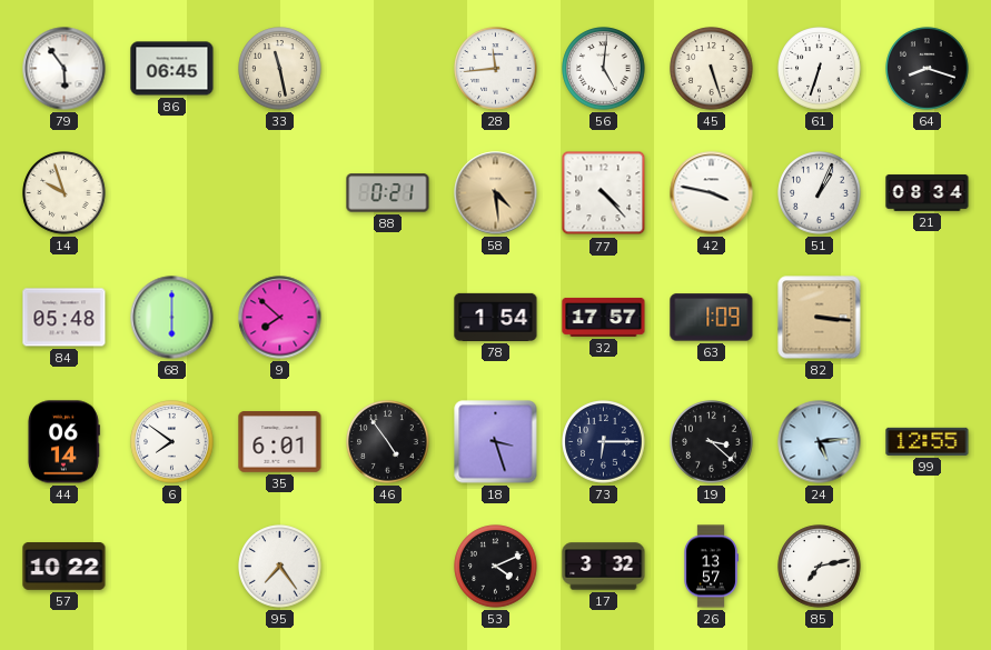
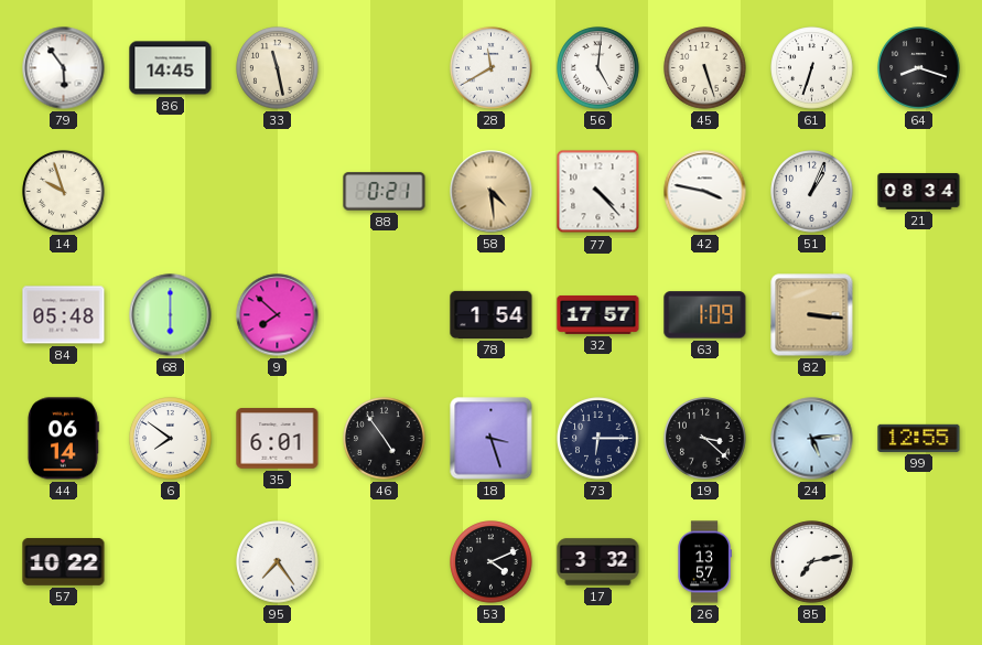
86: 06:45 -> 14:45
28: 11:44 -> 11:40
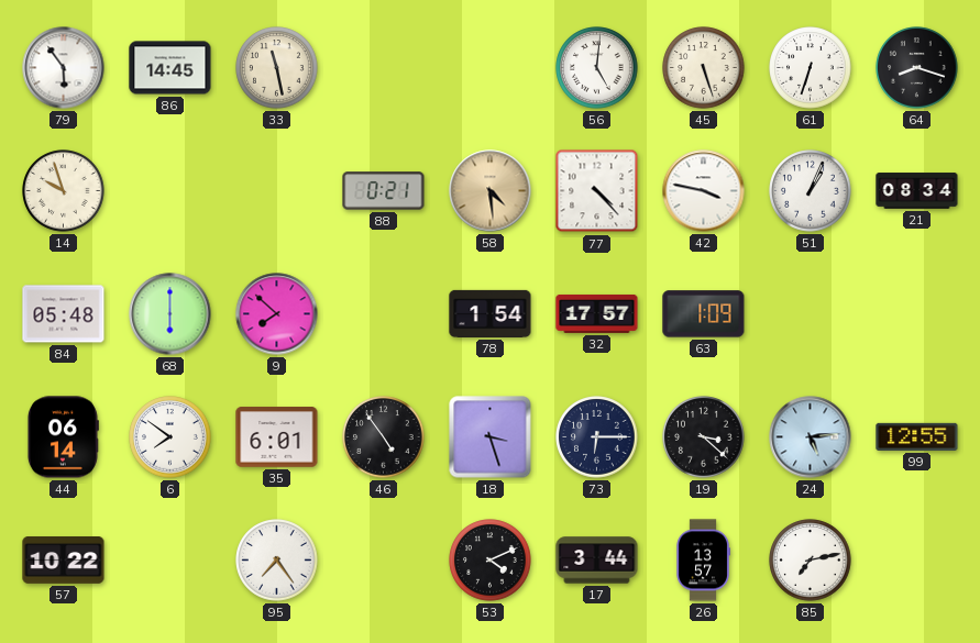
28: 11:40 -> none
82: 3:16 -> none
17: 3:32 -> 3:44
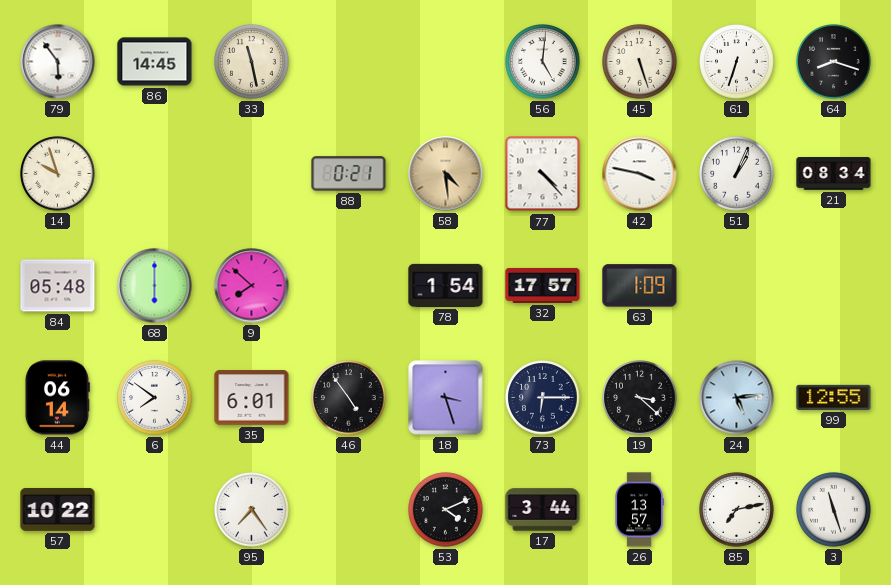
3: none -> 11:27
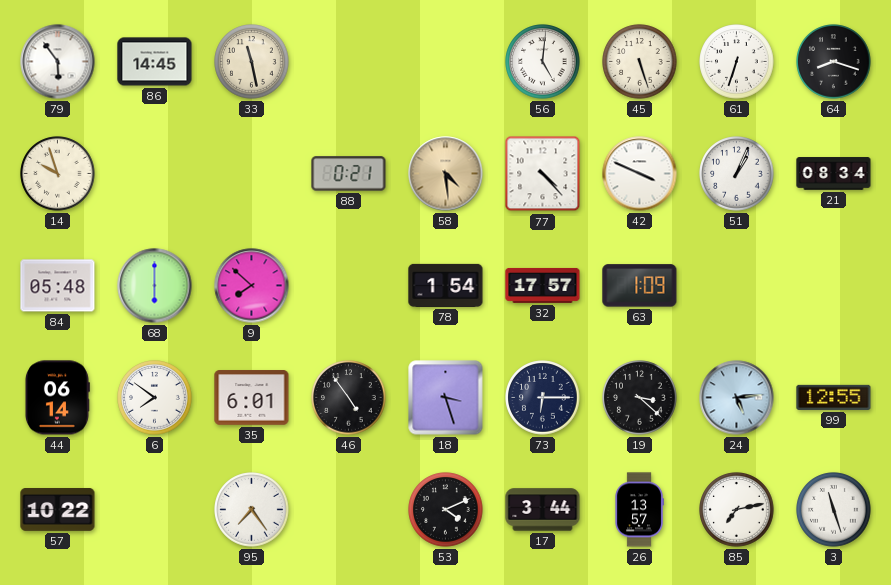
42: 3:47 -> 3:49
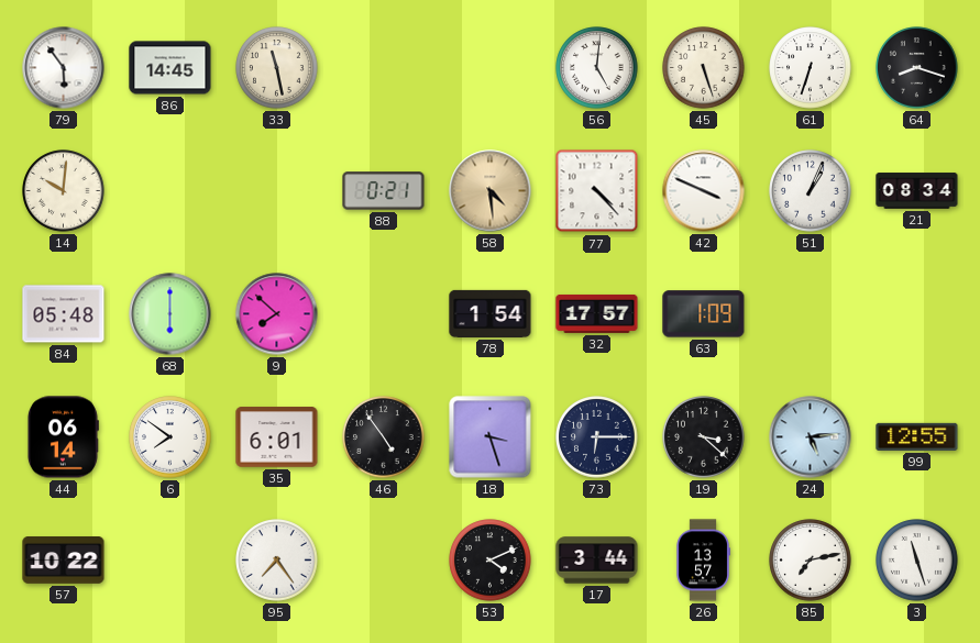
14: 9:57 -> 10:01
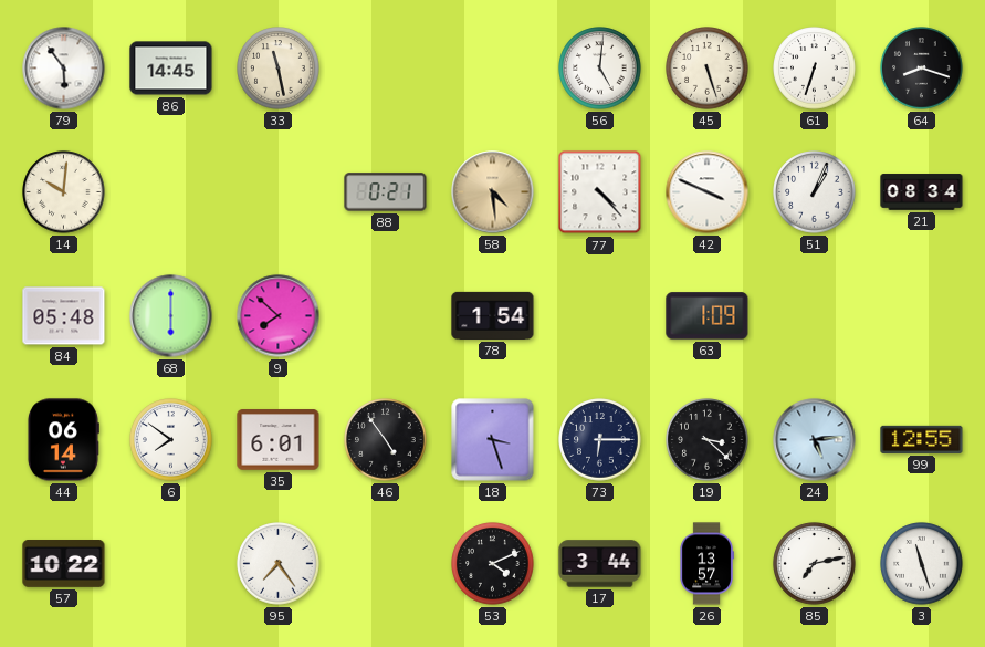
32: 17:57 -> none
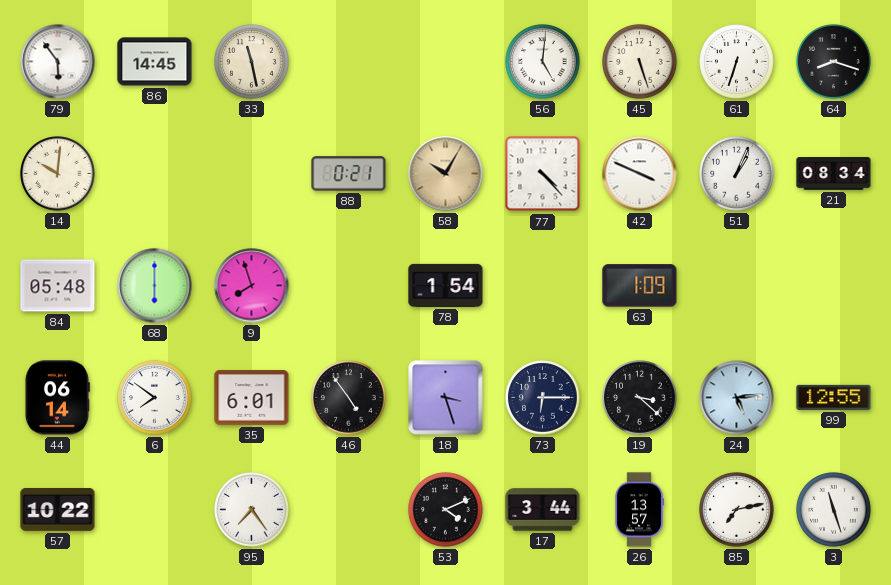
58: 4:29 -> 10:05
9: 7:52 -> 7:57
